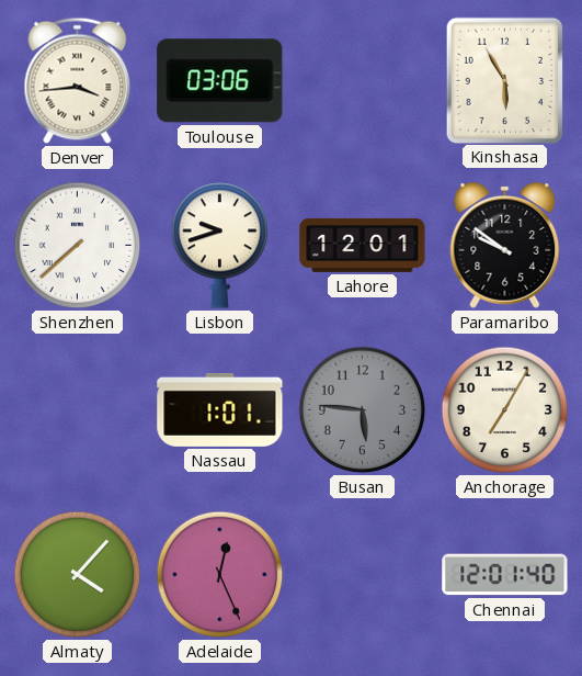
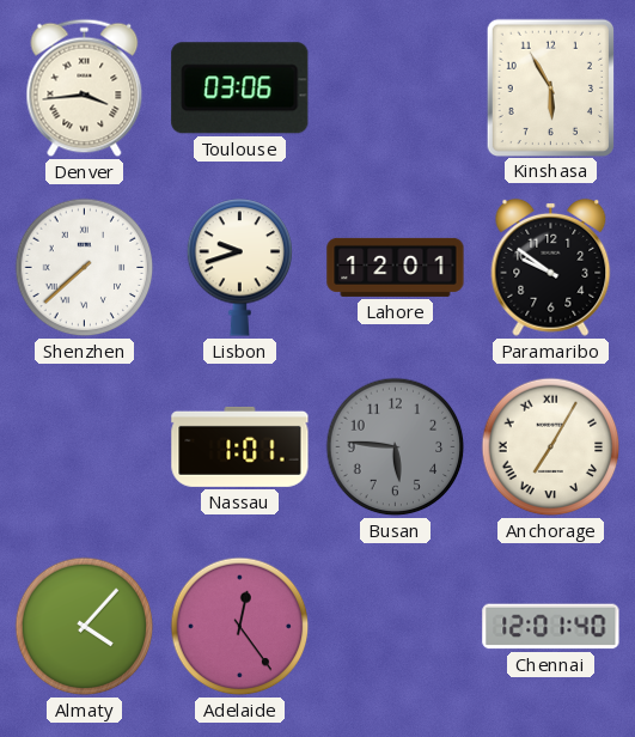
Anchorage numerals: Arabic -> Roman
Adelaide: 12:26 -> 12:24
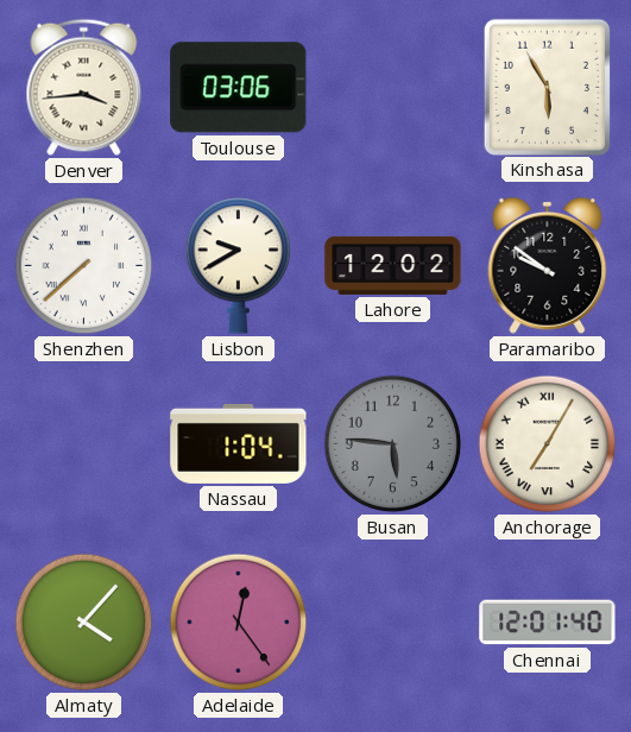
Lisbon: 9:42 -> 9:40
Lahore: 12:01 -> 12:02
Nassau: 1:01 -> 1:04
